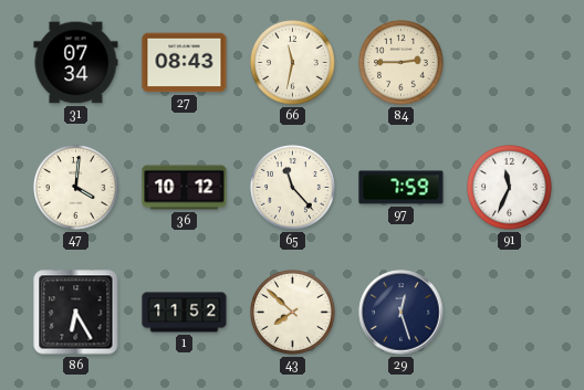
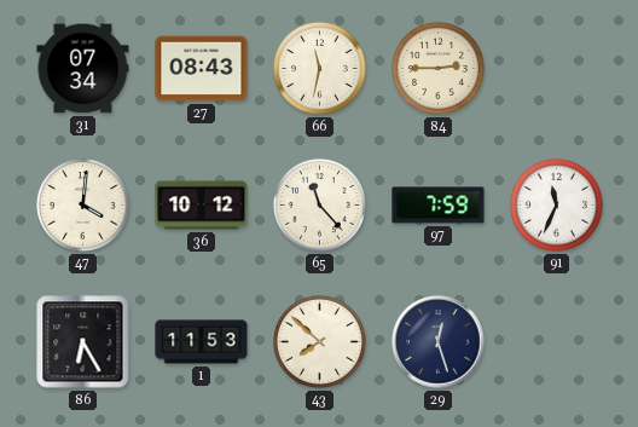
1: 11:52 -> 11:53
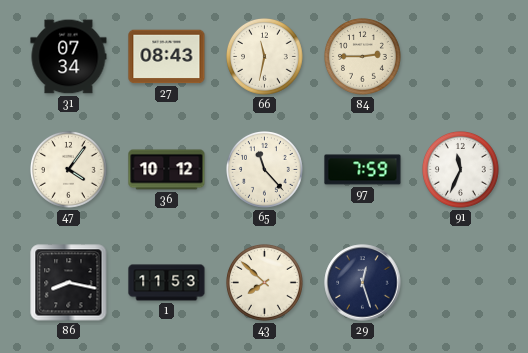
47: 4:01 -> 4:06
86: 6:25 -> 8:17
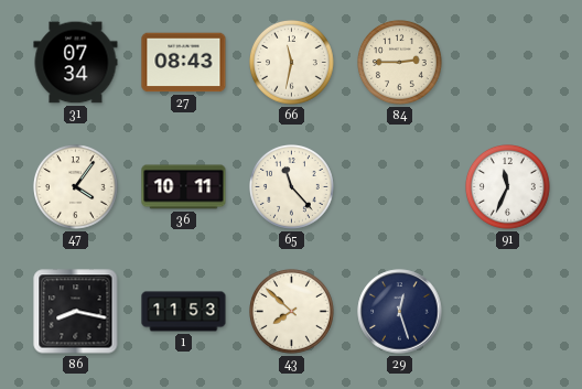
36: 10:12 -> 10:11
97: 7:59 -> none
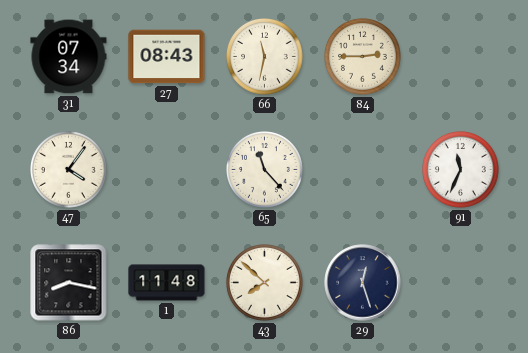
36: 10:11 -> none
1: 11:53 -> 11:48
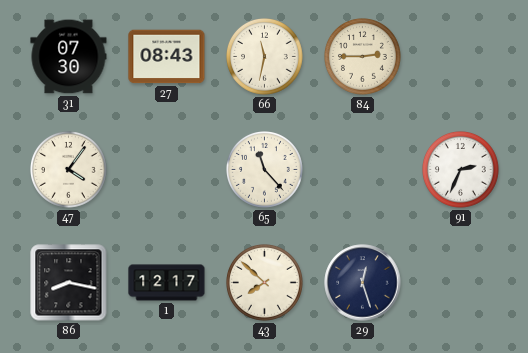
31: 07:34 -> 07:30
91: 11:34 -> 2:34
1: 11:48 -> 12:17
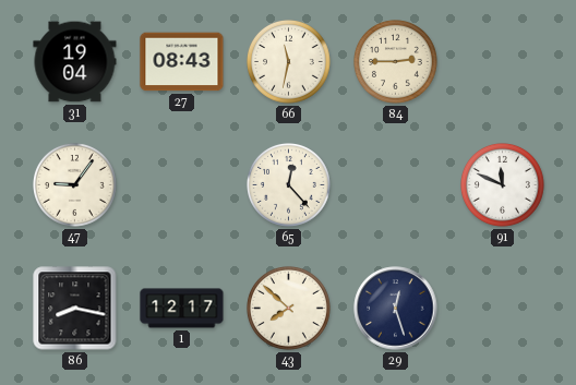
31: 07:30 -> 19:04
47: 4:06 -> 9:06
65: 11:23 -> 12:23
91: 2:34 -> 11:49
